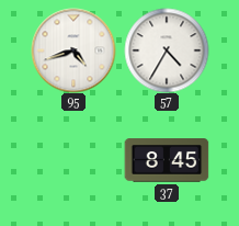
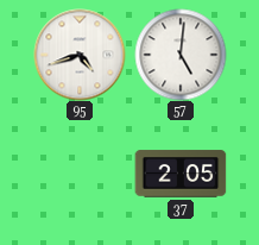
57: 4:35 -> 5:01
37: 8:45 -> 2:05
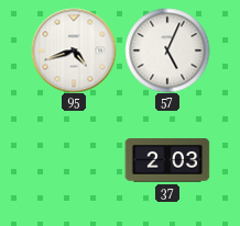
57: 5:01 -> 5:04
37: 2:05 -> 2:03
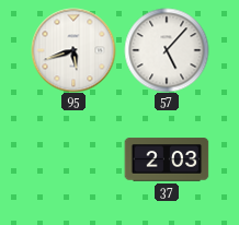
95: 4:42 -> 5:42
57: 5:04 -> 5:07
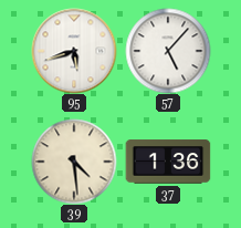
39: none -> 4:29
37: 2:03 -> 1:36
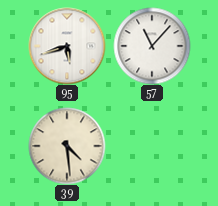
57: 5:07 -> 11:07
37: 1:36 -> none
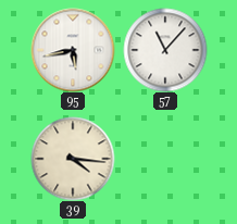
95: 5:42 -> 5:43
39: 4:29 -> 4:16
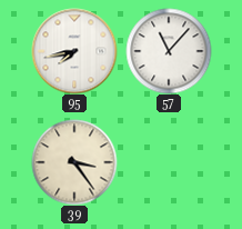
95: 5:43 -> 7:43
39: 4:16 -> 3:24
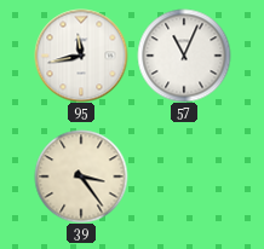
95: 7:43 -> 11:43
57: 11:07 -> 11:04
